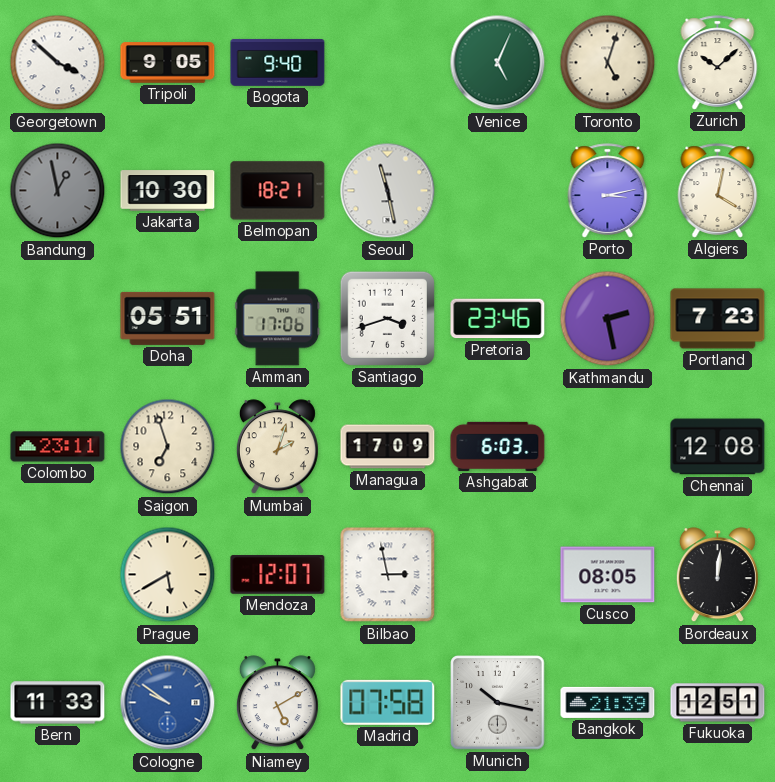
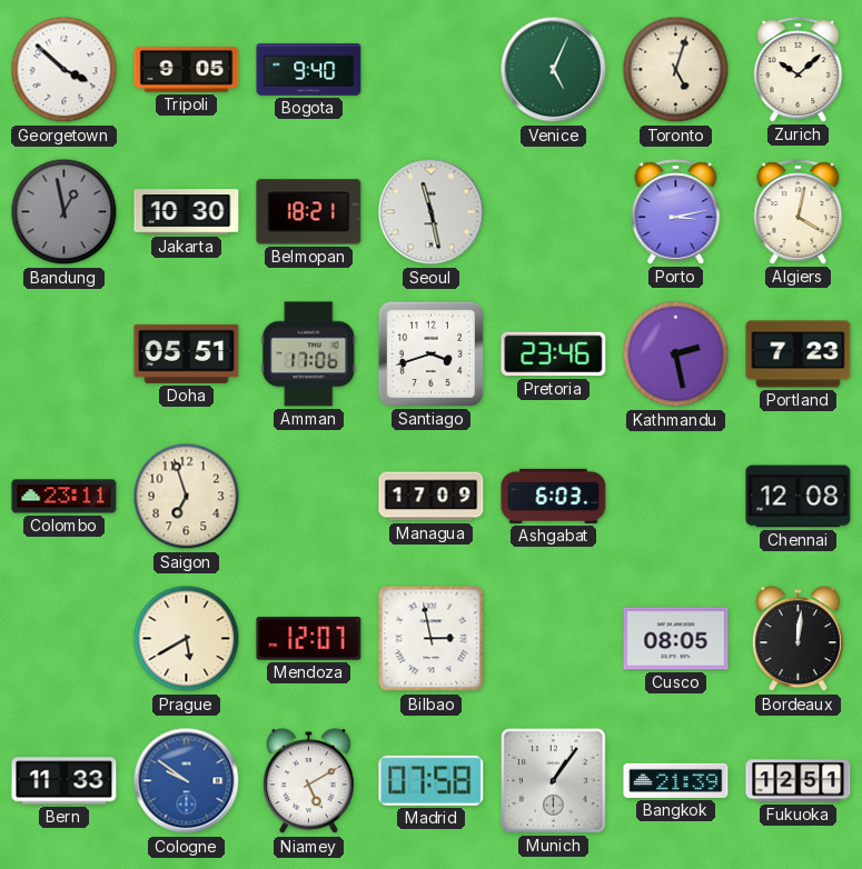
Mumbai: 2:03 -> none
Munich: 10:17 -> 1:06
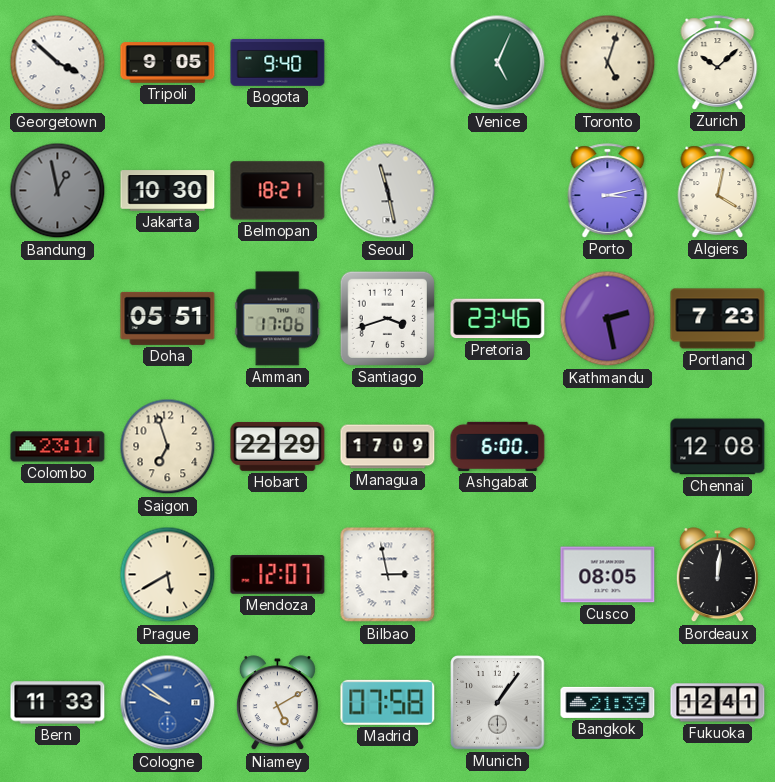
Hobart: none -> 22:29
Ashgabat: 6:03 -> 6:00
Fukuoka: 12:51 -> 12:41
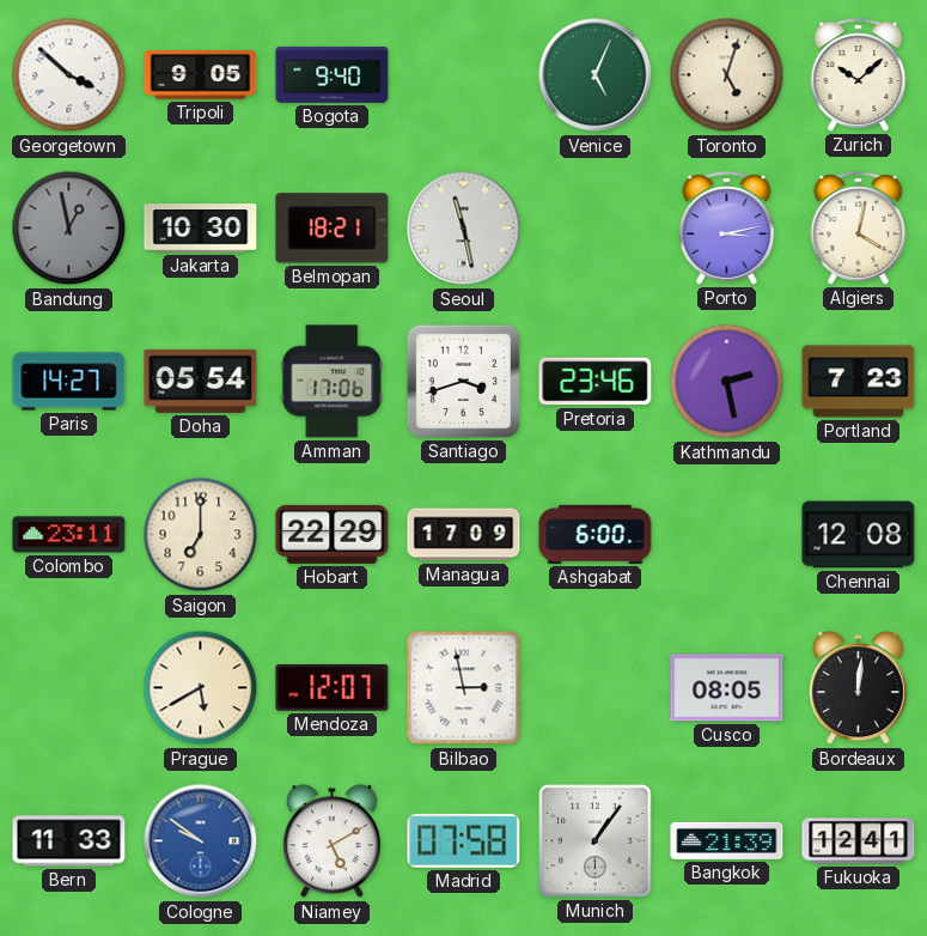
Paris: none -> 14:27
Doha: 05:51 -> 05:54
Saigon: 6:57 -> 7:00
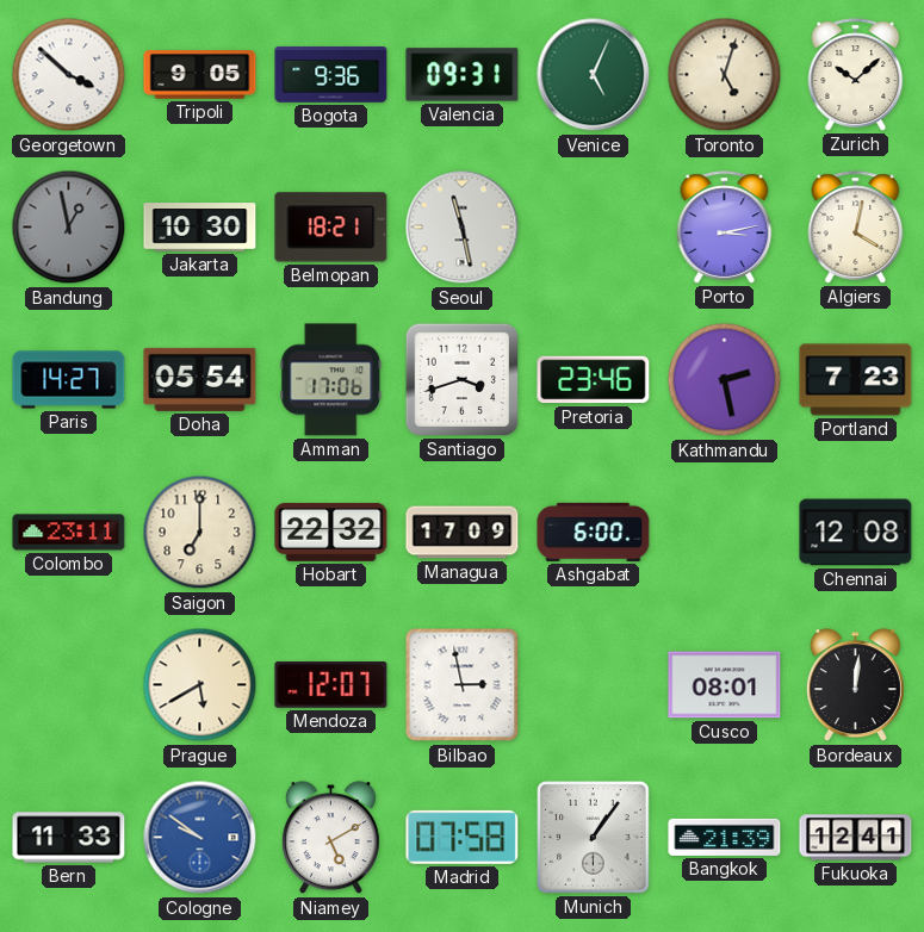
Bogota: 9:40 -> 9:36
Valencia: none -> 09:31
Hobart: 22:29 -> 22:32
Cusco: 08:05 -> 08:01
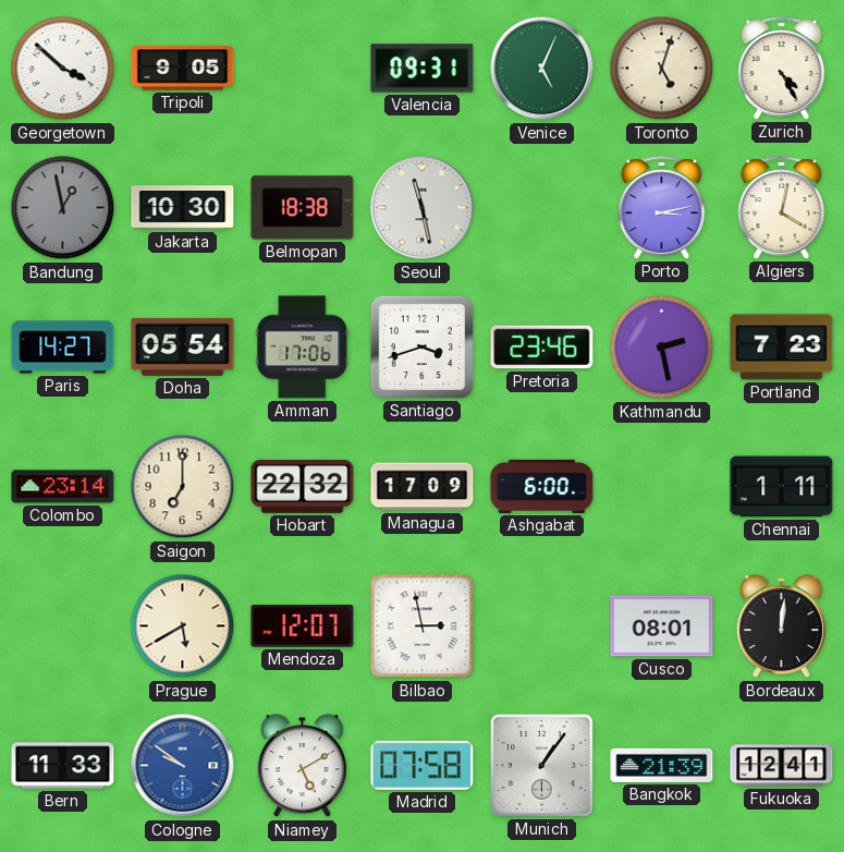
Bogota: 9:36 -> none
Zurich: 10:08 -> 4:25
Belmopan: 18:21 -> 18:38
Colombo: 23:11 -> 23:14
Chennai: 12:08 -> 1:11
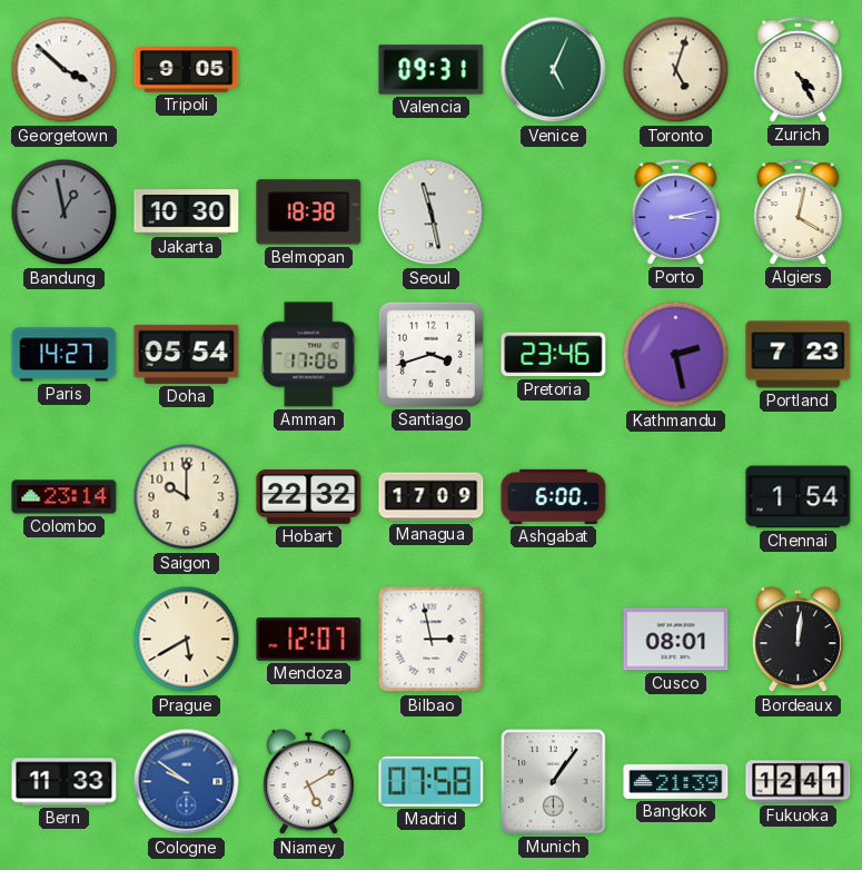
Saigon: 7:00 -> 10:00
Chennai: 1:11 -> 1:54
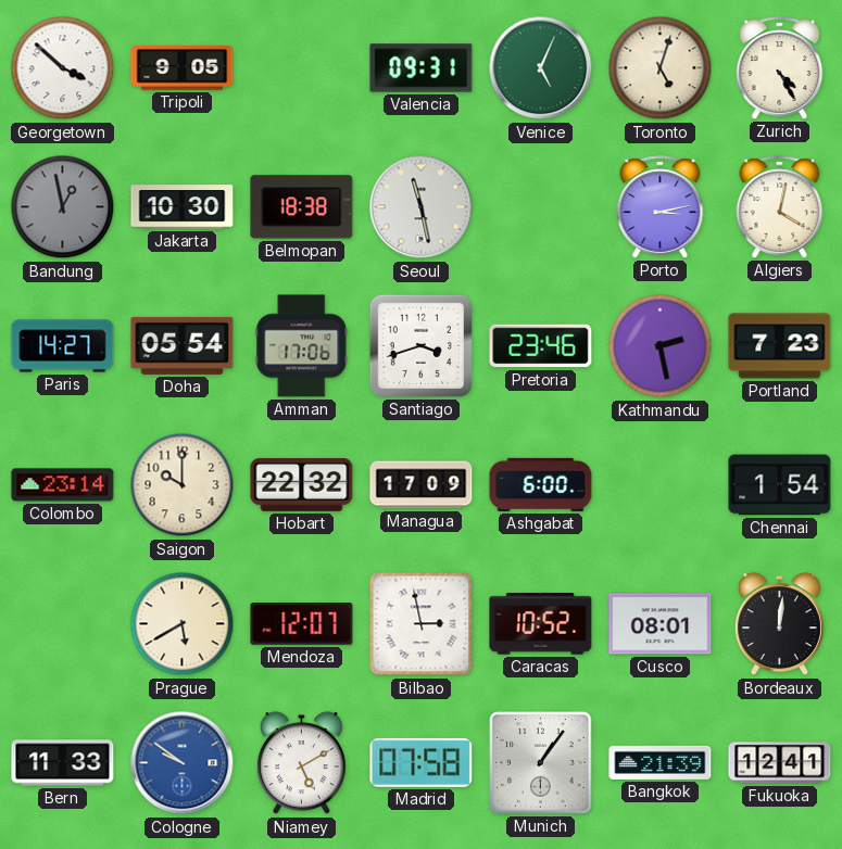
Caracas: none -> 10:52
